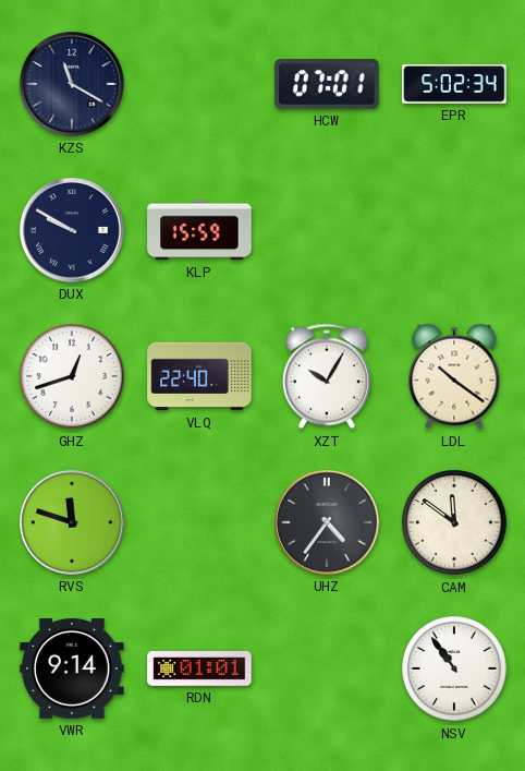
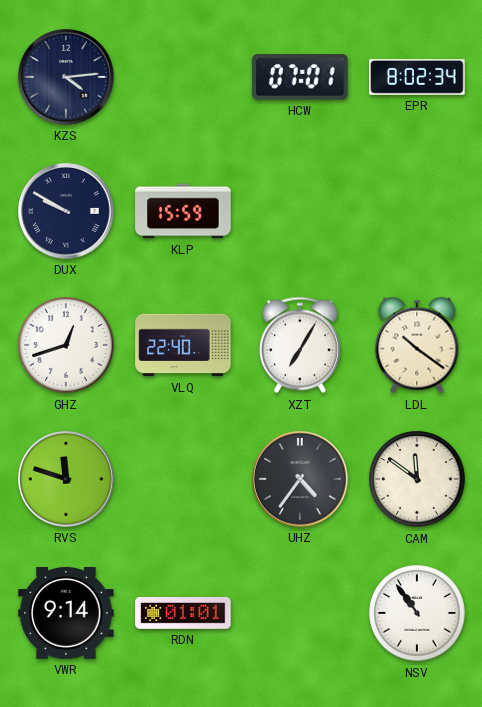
KZS: 11:20 -> 4:14
EPR: 5:02 -> 8:02
XZT: 10:05 -> 7:05
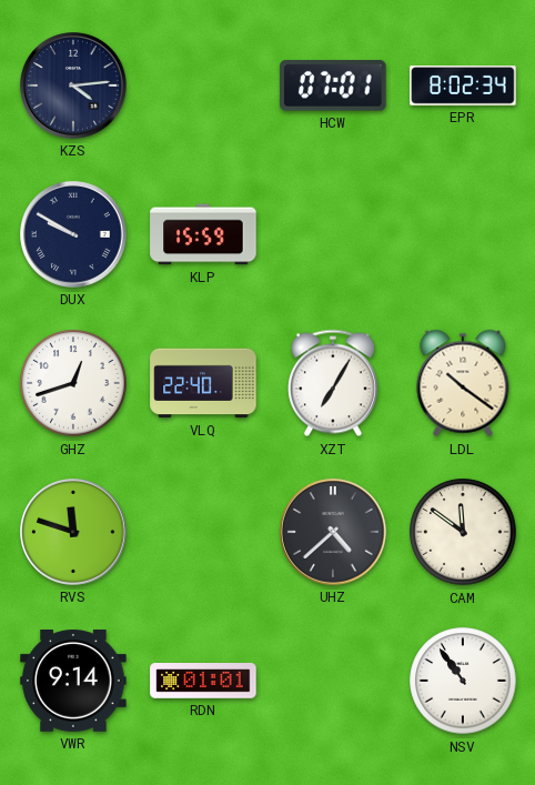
UHZ: 4:36 -> 4:38
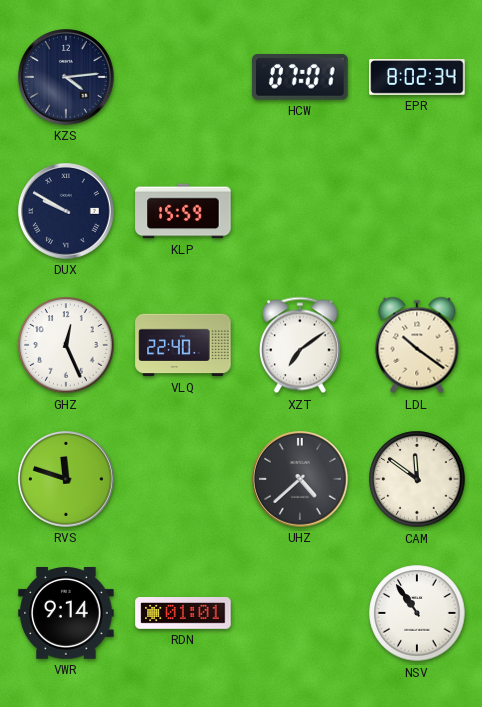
GHZ: 12:42 -> 12:26
XZT: 7:05 -> 7:09
